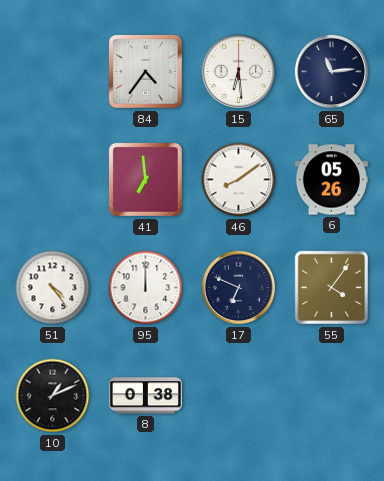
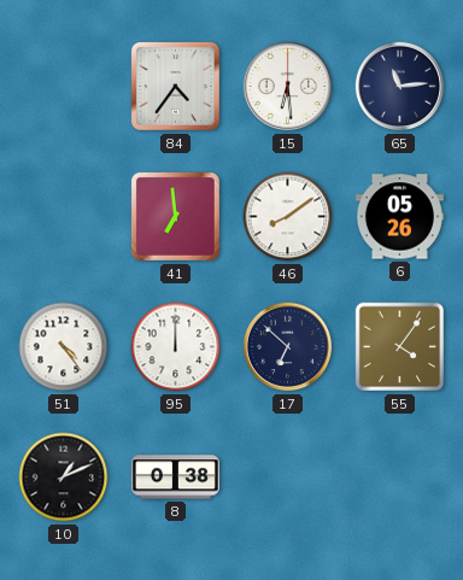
17: 6:49 -> 6:52
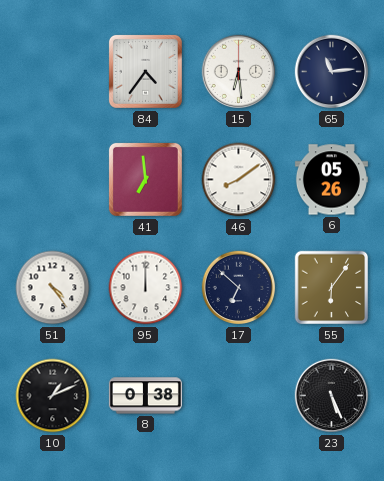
55: 4:06 -> 6:06
23: none -> 5:26
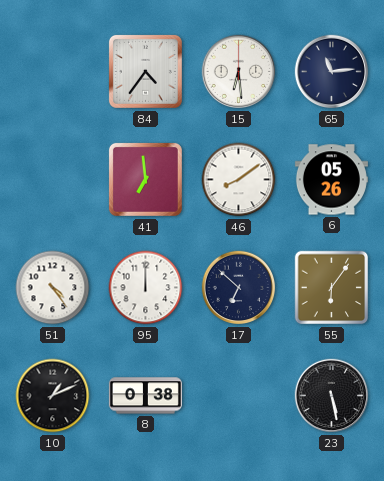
23: 5:26 -> 5:28
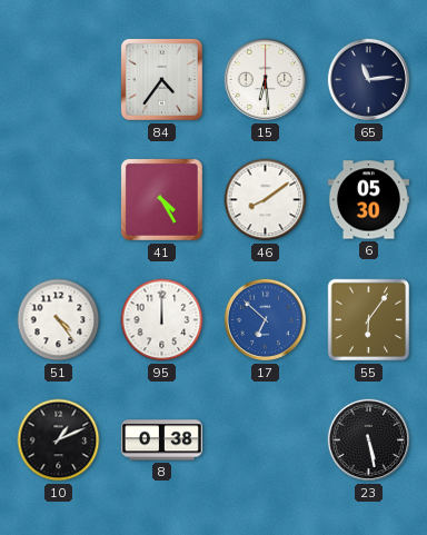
41: 6:59 -> 4:25
6: 05:26 -> 05:30
17 dial: navy -> blue
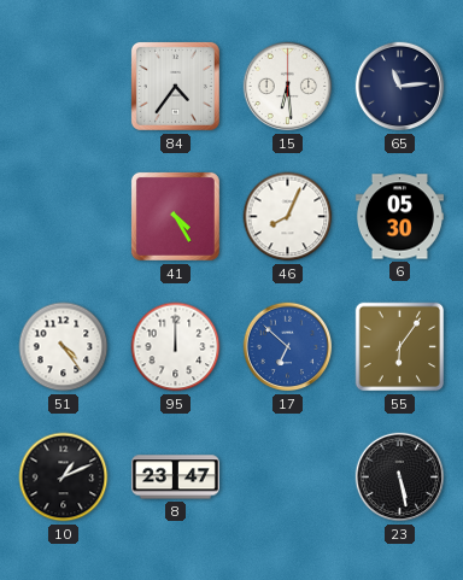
46: 8:09 -> 8:04
8: 0:38 -> 23:47
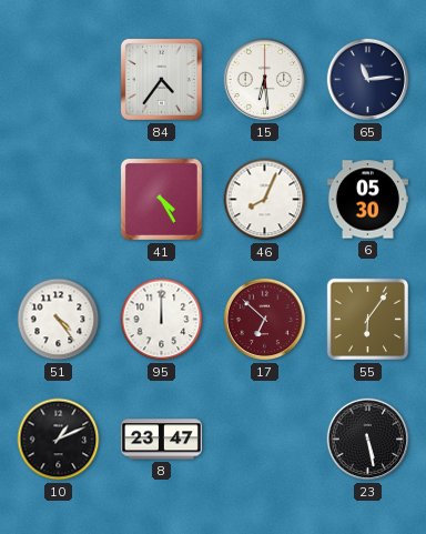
17 dial: blue -> burgundy
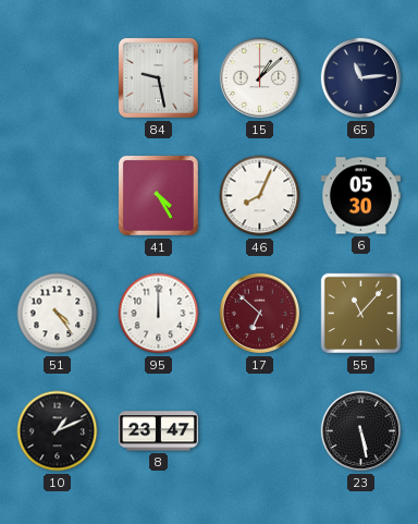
84: 4:36 -> 9:28
15: 6:29 -> 1:08
55: 6:06 -> 11:07
